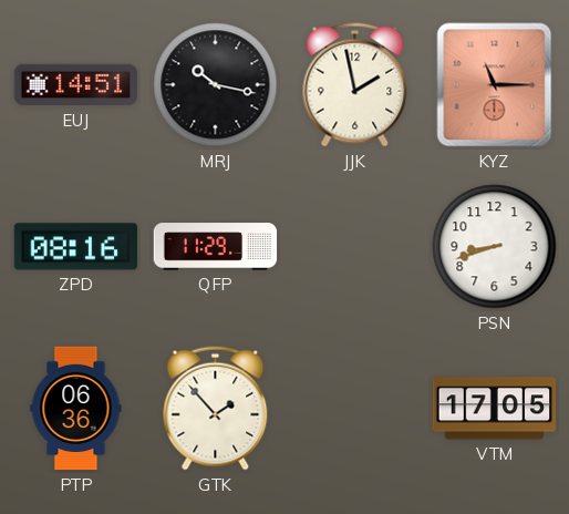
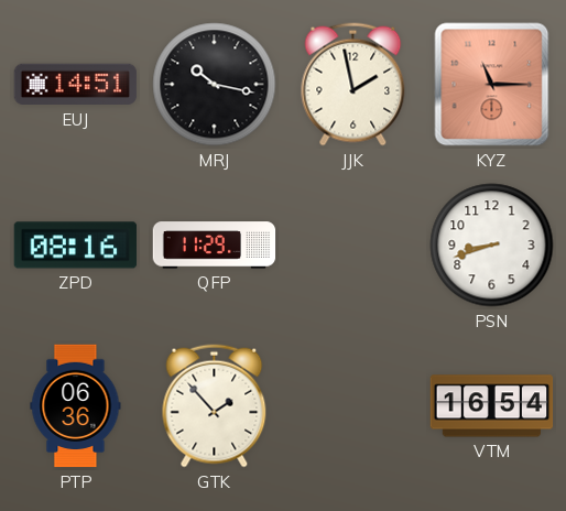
VTM: 17:05 -> 16:54
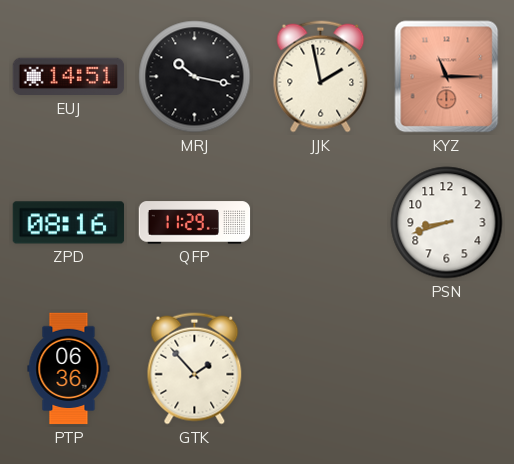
VTM: 16:54 -> none
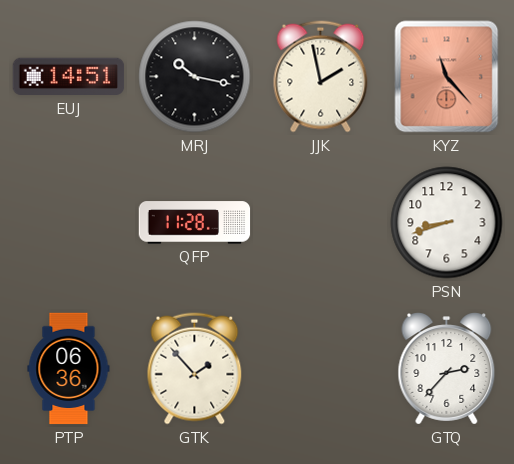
KYZ: 11:15 -> 11:23
ZPD: 08:16 -> none
QFP: 11:29 -> 11:28
GTQ: none -> 2:37
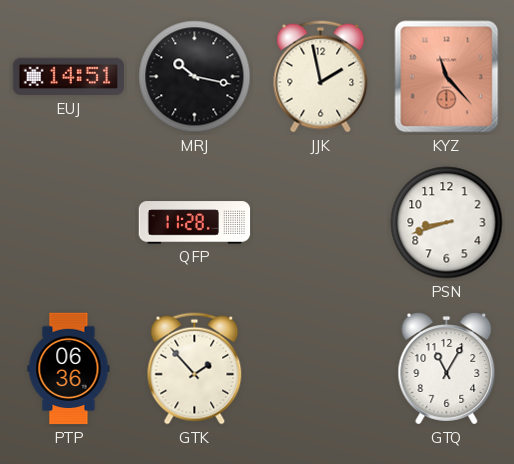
GTQ: 2:37 -> 11:05
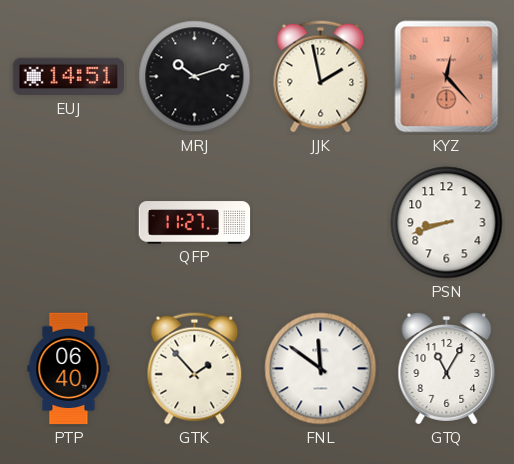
MRJ: 10:17 -> 10:12
KYZ: 11:23 -> 12:23
QFP: 11:28 -> 11:27
PTP: 06:36 -> 06:40
FNL: none -> 11:51
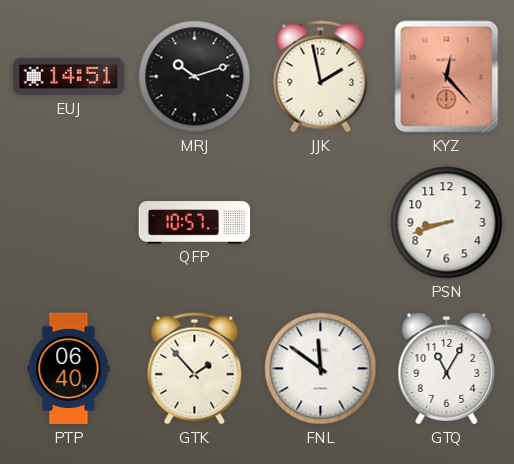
QFP: 11:27 -> 10:57
